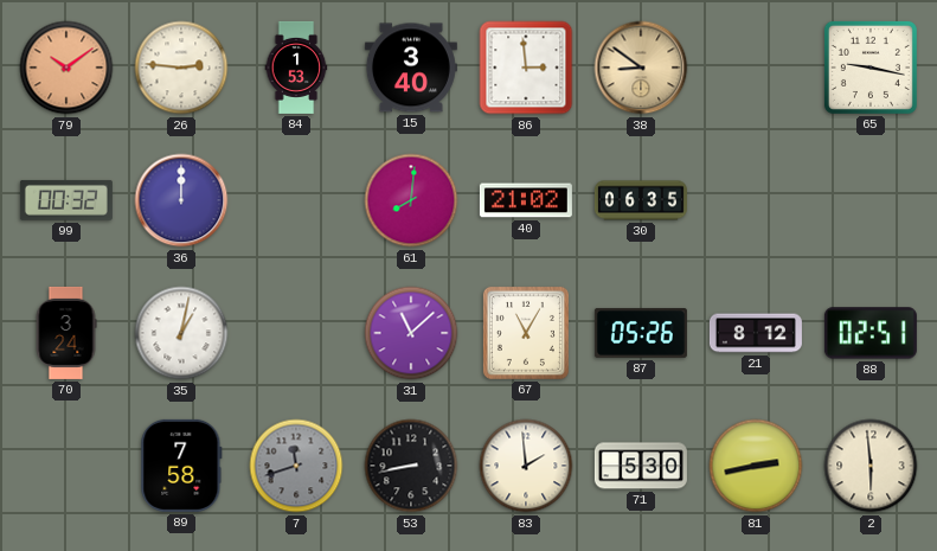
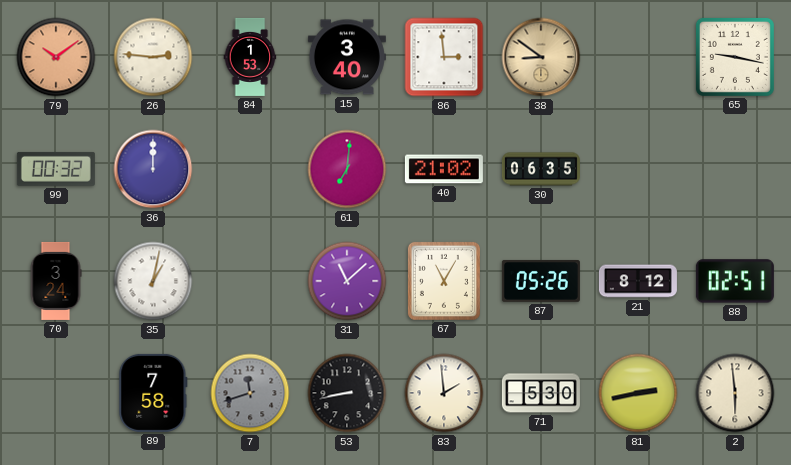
61: 8:01 -> 7:01
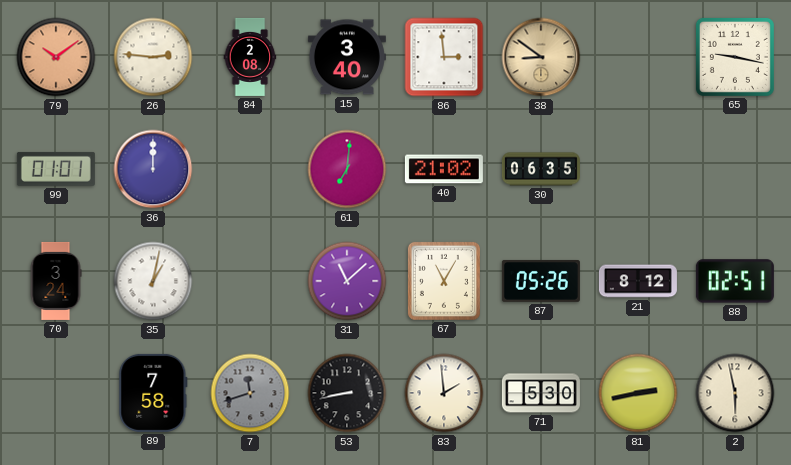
84: 1:53 -> 2:08
99: 00:32 -> 01:01
2: 5:59 -> 5:58
